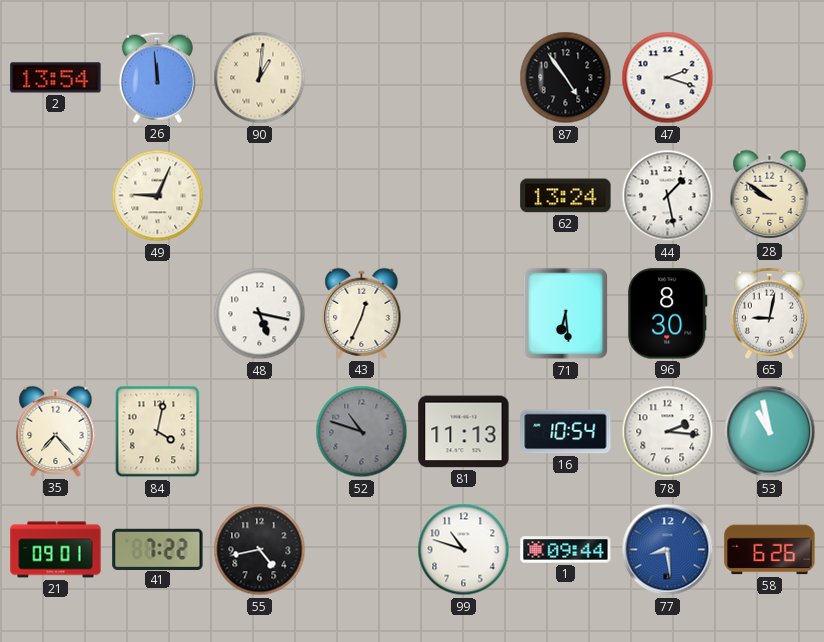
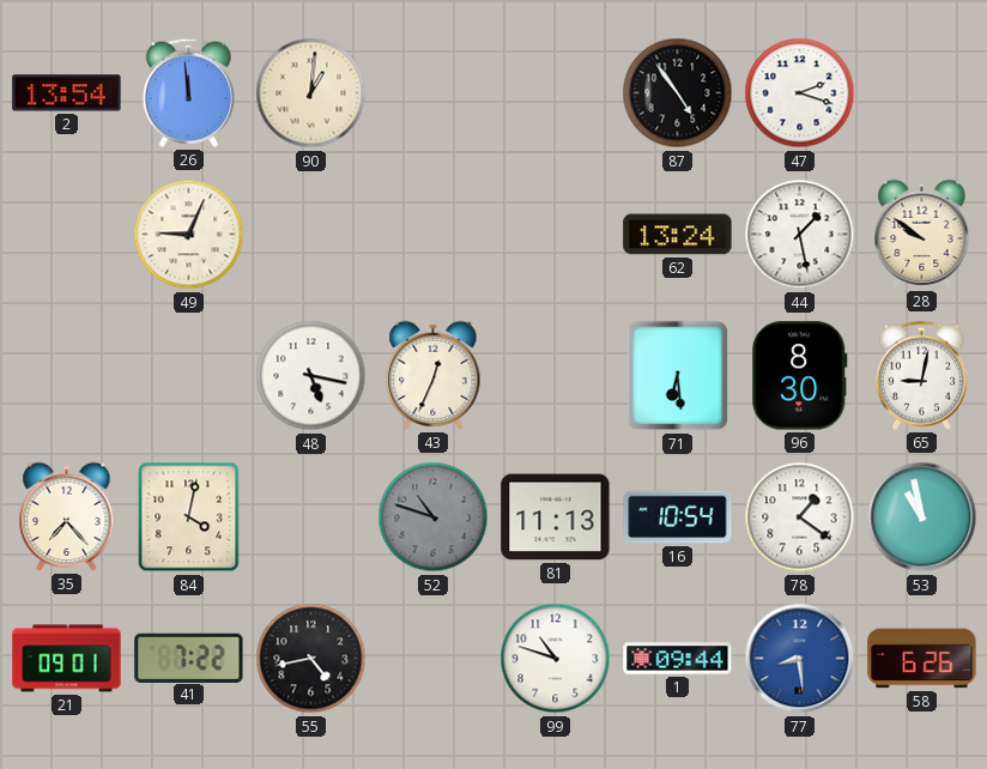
78: 2:16 -> 1:21
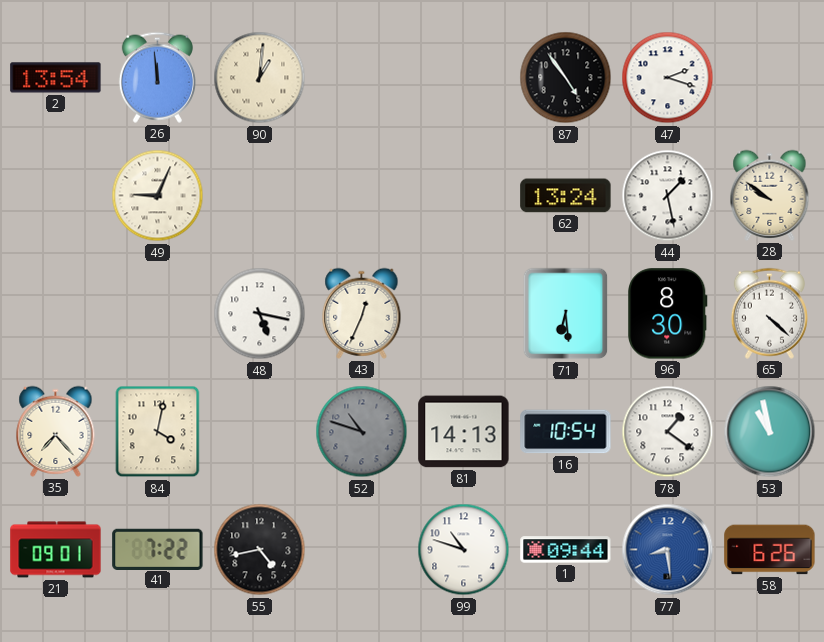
65: 9:02 -> 4:22
81: 11:13 -> 14:13
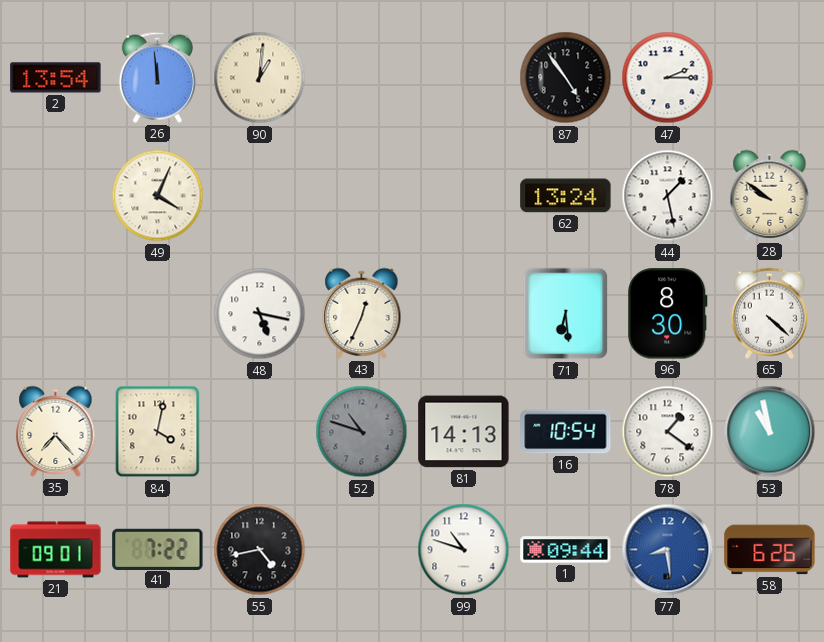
47: 2:18 -> 2:15
49: 9:04 -> 4:04
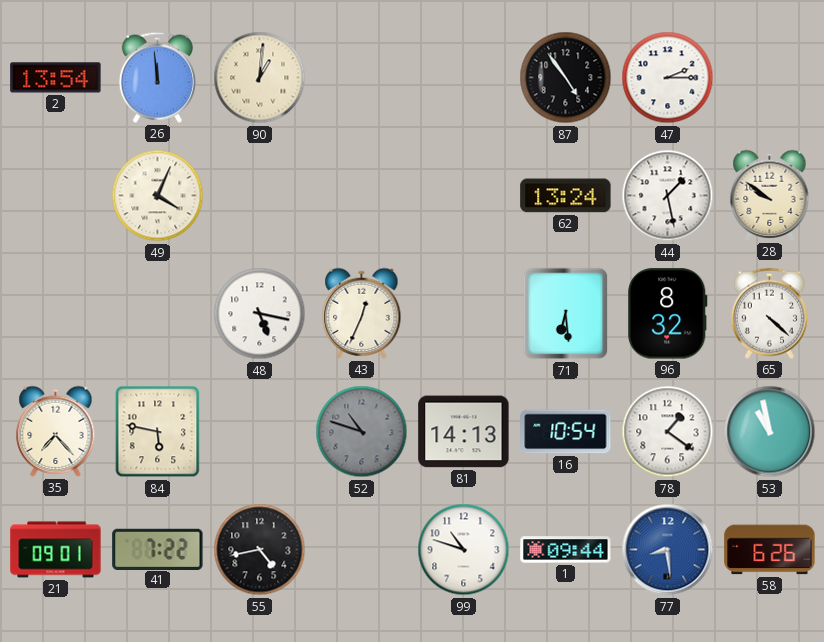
96: 8:30 -> 8:32
84: 4:02 -> 5:47
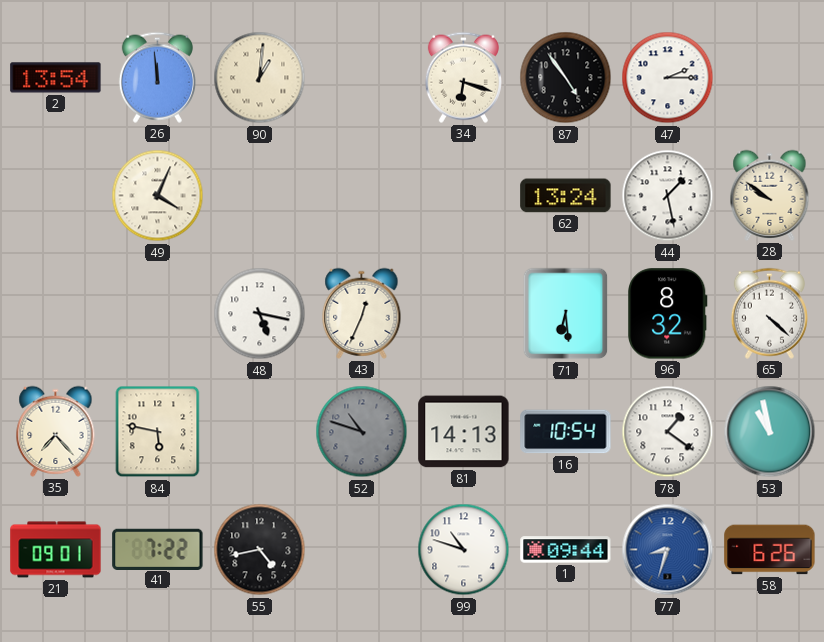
34: none -> 6:18
77: 8:29 -> 8:33
